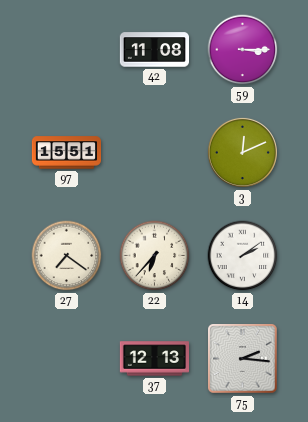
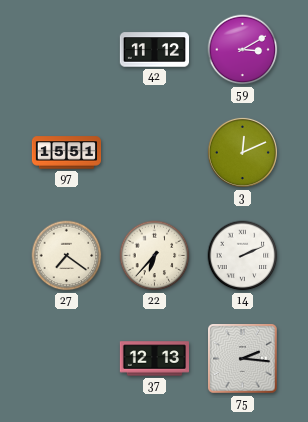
42: 11:08 -> 11:12
59: 3:15 -> 3:10
14: 2:09 -> 2:11
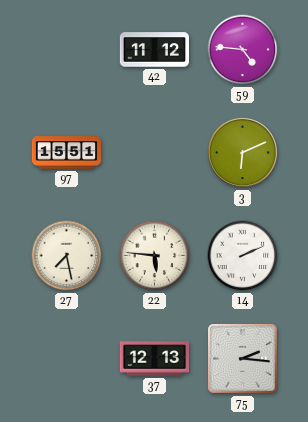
59: 3:10 -> 4:46
3: 12:11 -> 6:11
27: 7:21 -> 7:28
22: 6:37 -> 5:46
